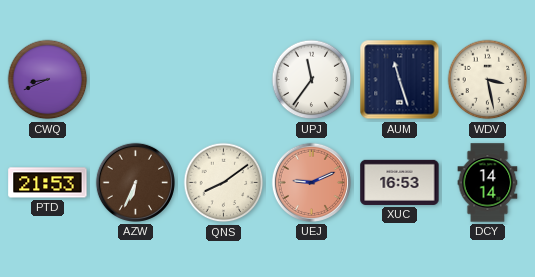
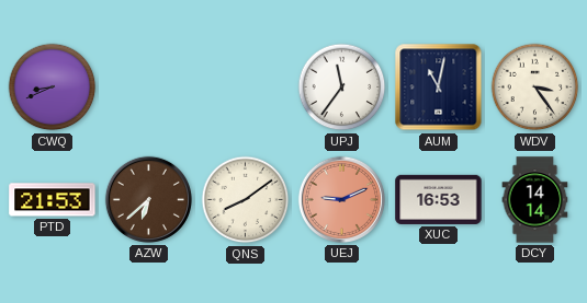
AUM: 11:27 -> 11:02
WDV: 3:28 -> 3:24
AZW: 6:34 -> 6:38
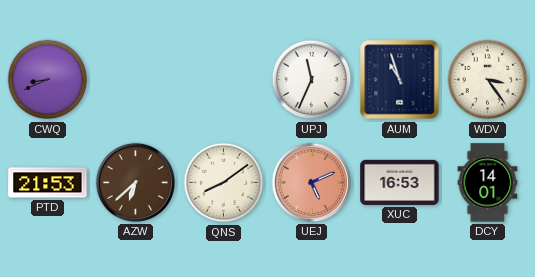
UPJ: 11:36 -> 11:34
AUM: 11:02 -> 10:57
UEJ: 9:11 -> 5:11
DCY: 14:14 -> 14:01
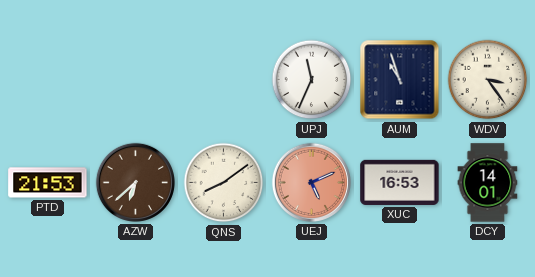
CWQ: 8:41 -> none
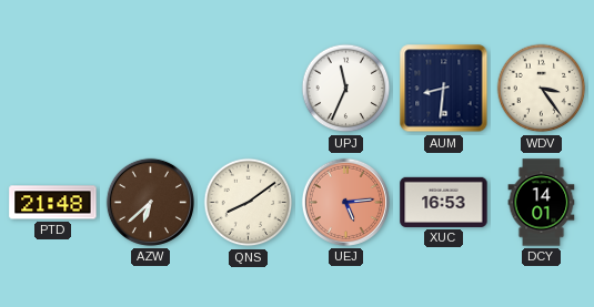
AUM: 10:57 -> 8:31
PTD: 21:53 -> 21:48
UEJ: 5:11 -> 5:14
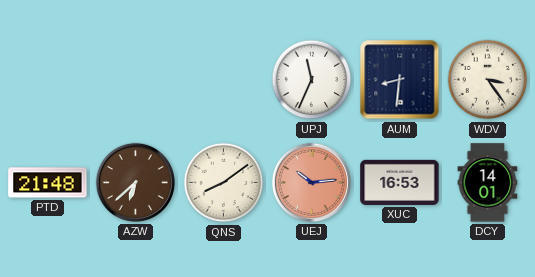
UEJ: 5:14 -> 10:14
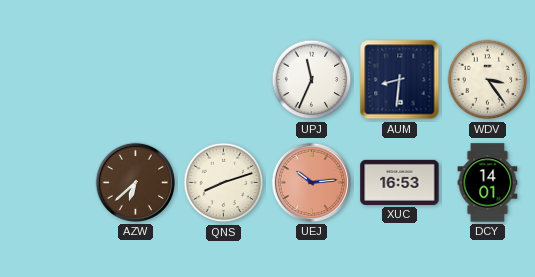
PTD: 21:48 -> none
QNS: 8:09 -> 8:12
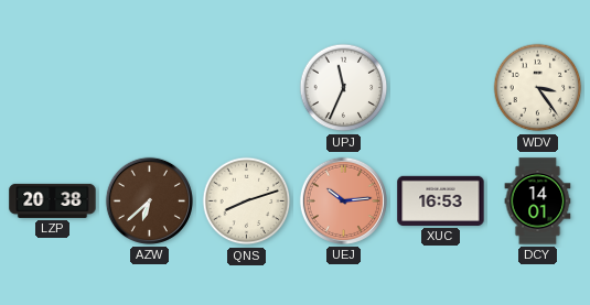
AUM: 8:31 -> none
LZP: none -> 20:38
